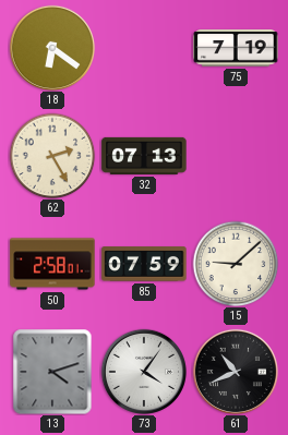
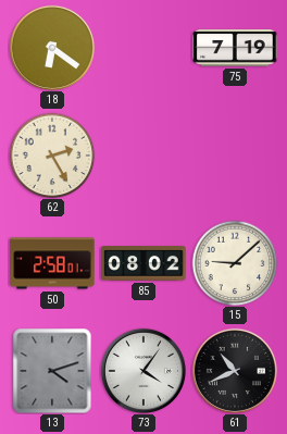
32: 07:13 -> none
85: 07:59 -> 08:02
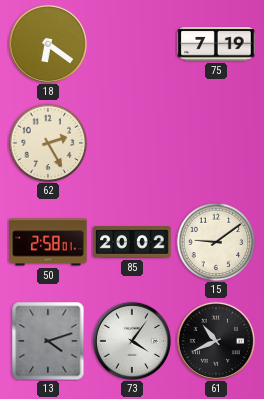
85: 08:02 -> 20:02
15: 9:08 -> 9:09
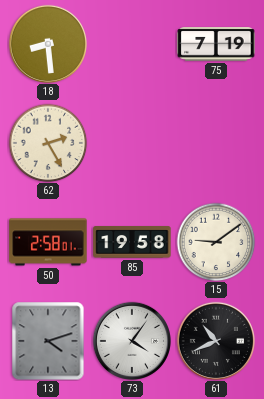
18: 6:21 -> 8:29
85: 20:02 -> 19:58
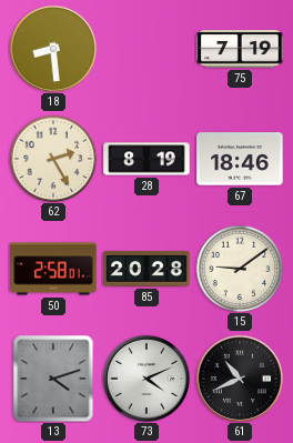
28: none -> 8:19
67: none -> 18:46
85: 19:58 -> 20:28
73: 4:06 -> 4:11
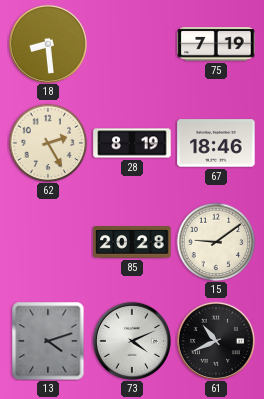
50: 2:58 -> none
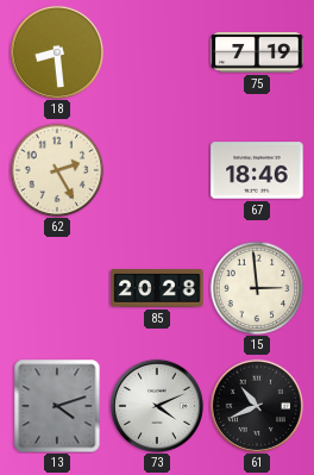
28: 8:19 -> none
15: 9:09 -> 2:59
